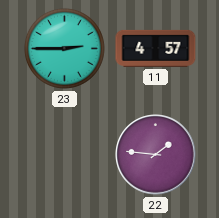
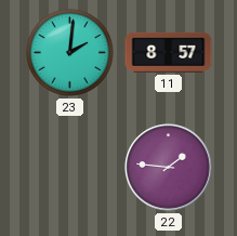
23: 2:45 -> 2:01
11: 4:57 -> 8:57
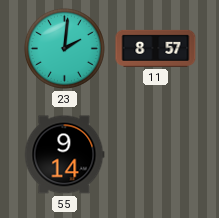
55: none -> 9:14
22: 1:46 -> none
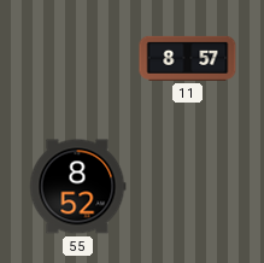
23: 2:01 -> none
55: 9:14 -> 8:52
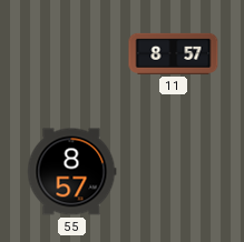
55: 8:52 -> 8:57
